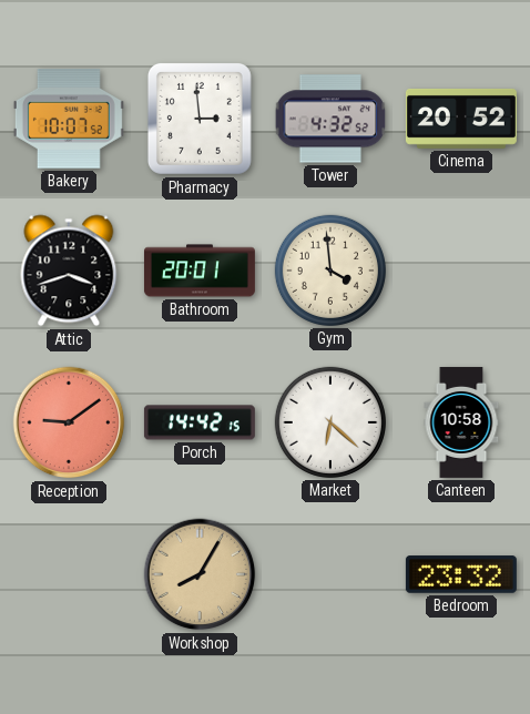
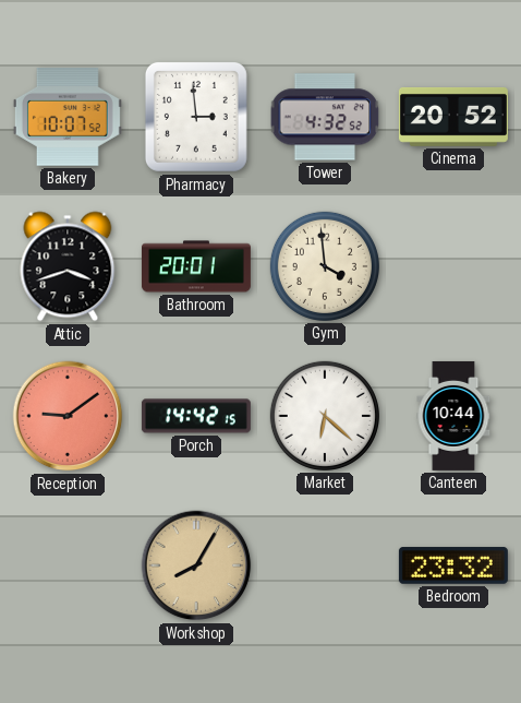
Canteen: 10:58 -> 10:44
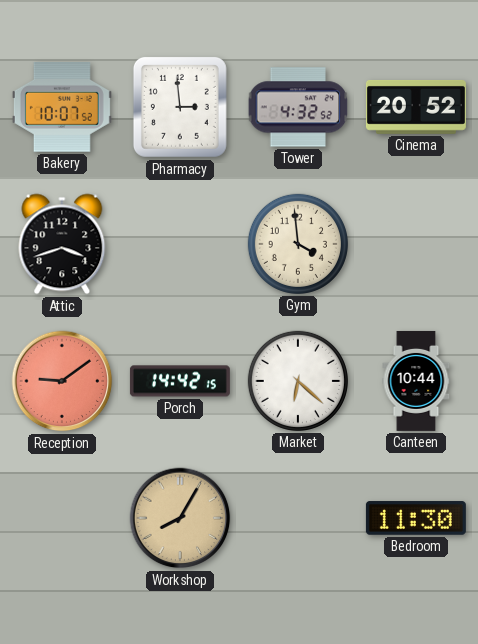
Bathroom: 20:01 -> none
Bedroom: 23:32 -> 11:30
